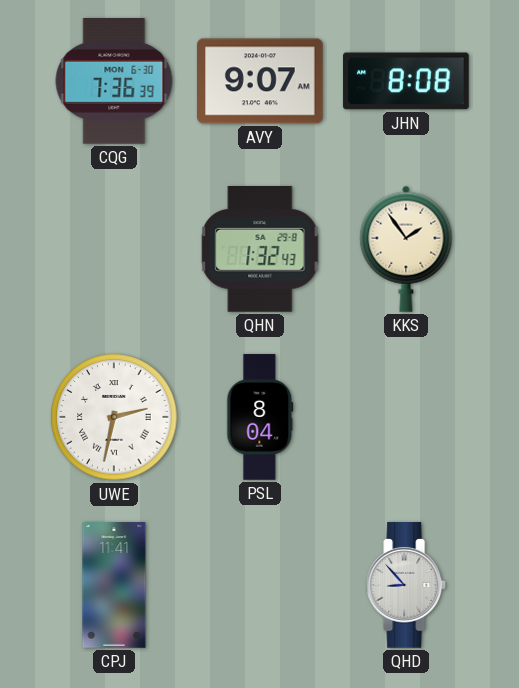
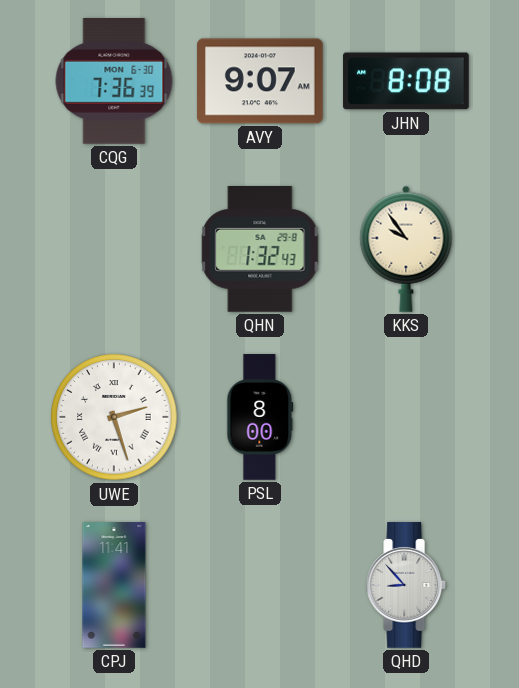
KKS: 1:54 -> 9:54
UWE: 2:32 -> 2:27
PSL: 8:04 -> 8:00
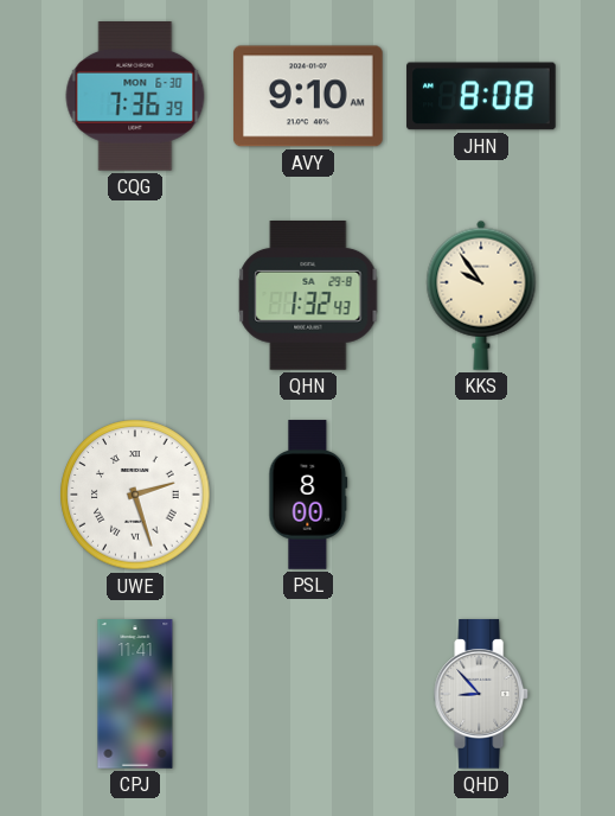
AVY: 9:07 -> 9:10
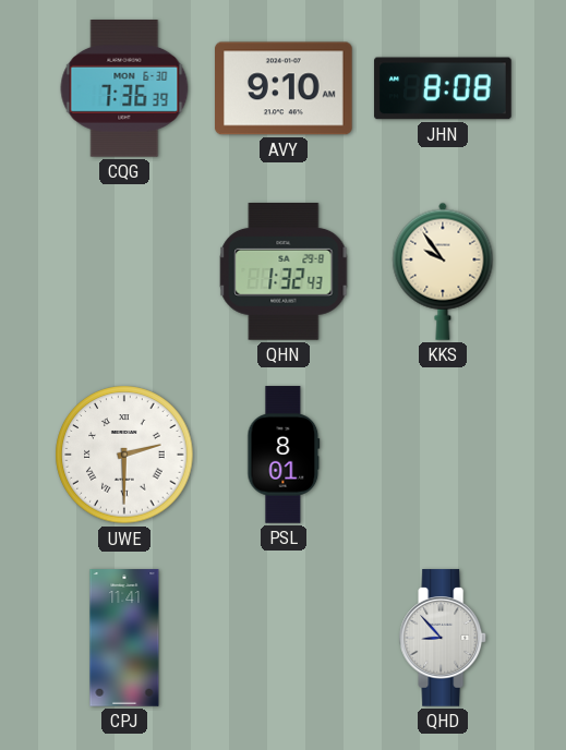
UWE: 2:27 -> 2:30
PSL: 8:00 -> 8:01
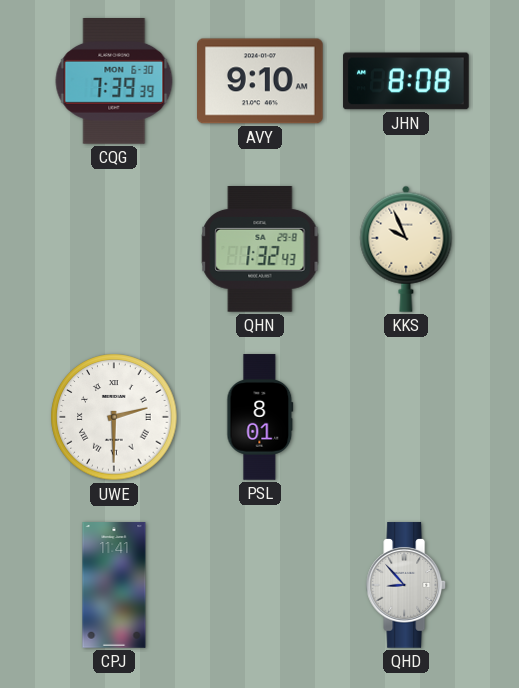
CQG: 7:36 -> 7:39
KKS: 9:54 -> 9:56
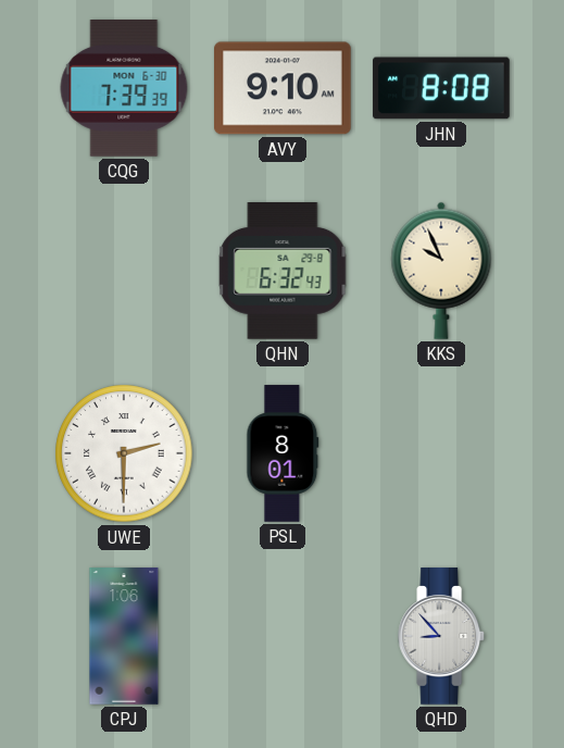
QHN: 1:32 -> 6:32
CPJ: 11:41 -> 1:06
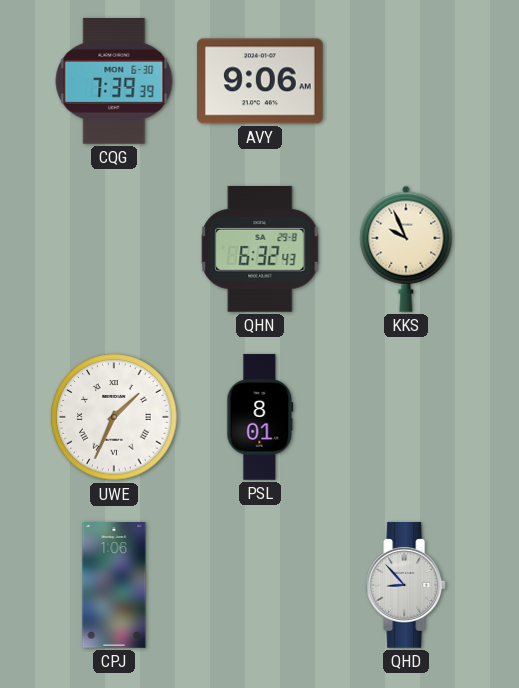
AVY: 9:10 -> 9:06
JHN: 8:08 -> none
UWE: 2:30 -> 1:34
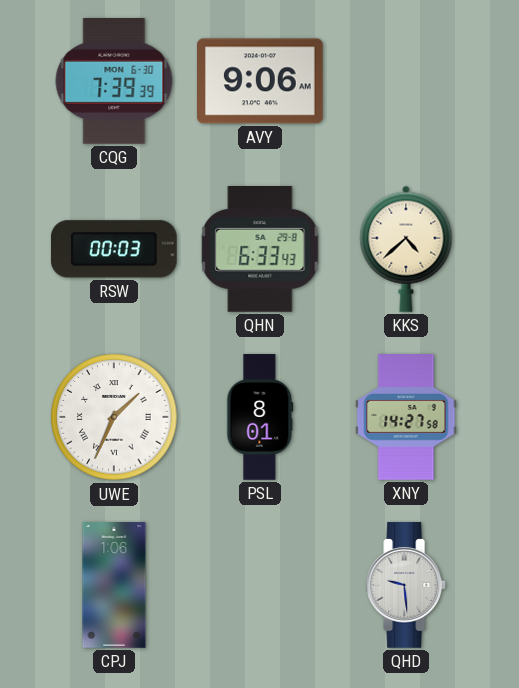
RSW: none -> 00:03
QHN: 6:32 -> 6:33
KKS: 9:56 -> 4:38
XNY: none -> 14:27
QHD: 8:53 -> 9:29
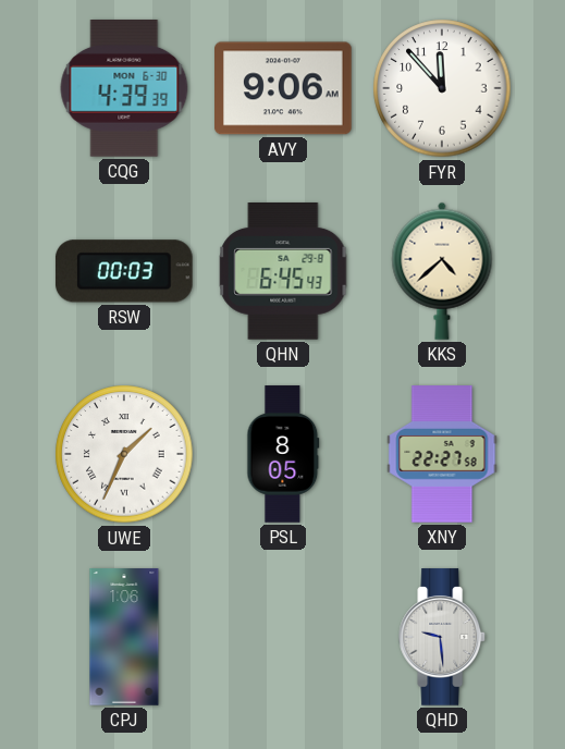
CQG: 7:39 -> 4:39
FYR: none -> 11:53
QHN: 6:33 -> 6:45
PSL: 8:01 -> 8:05
XNY: 14:27 -> 22:27
